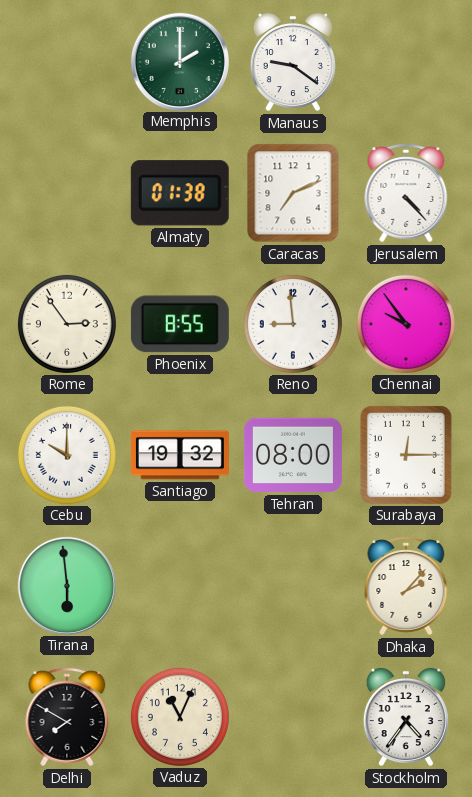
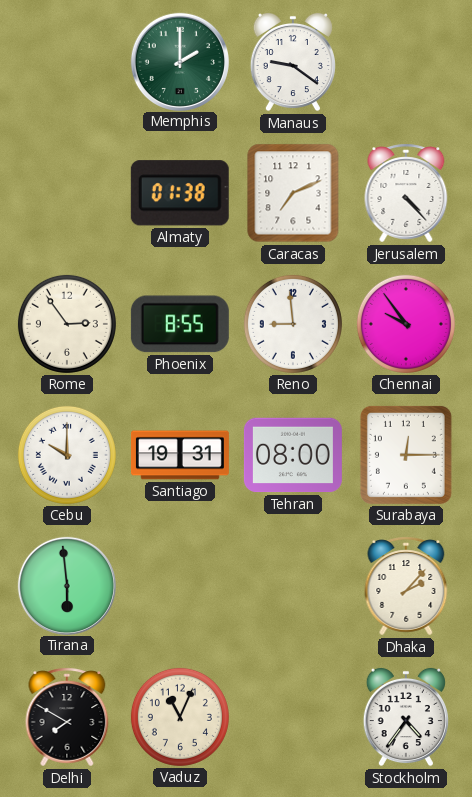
Santiago: 19:32 -> 19:31
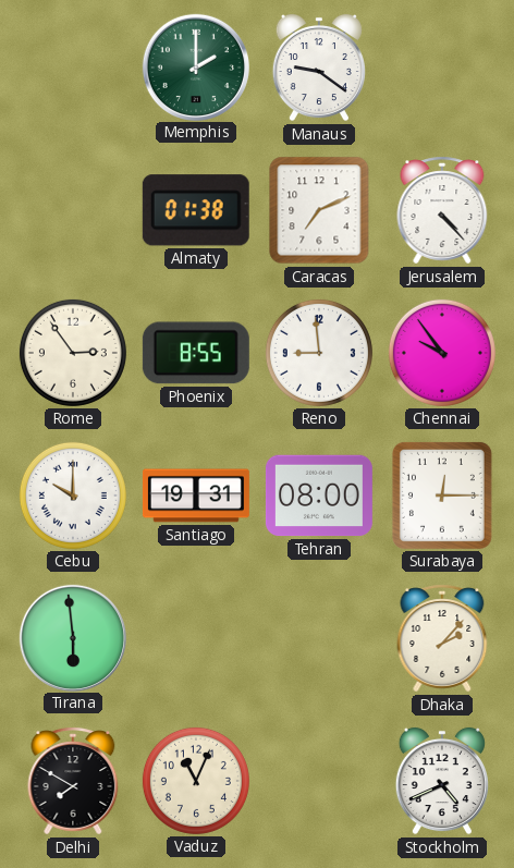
Stockholm: 4:36 -> 4:41
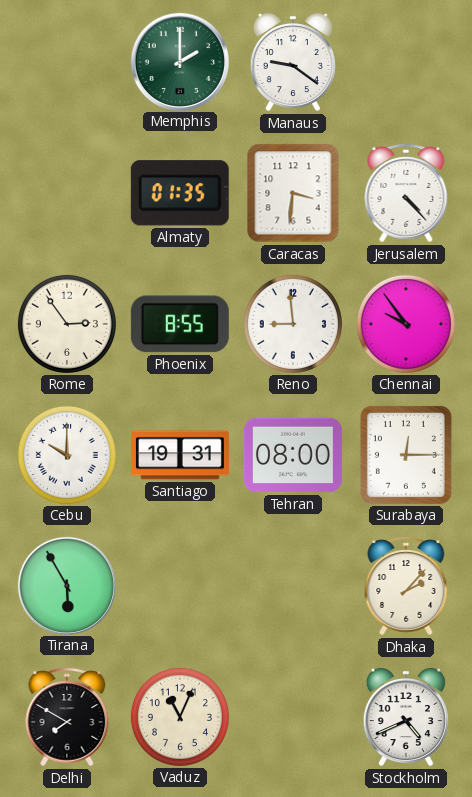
Almaty: 01:38 -> 01:35
Caracas: 7:11 -> 3:31
Tirana: 5:59 -> 5:55
